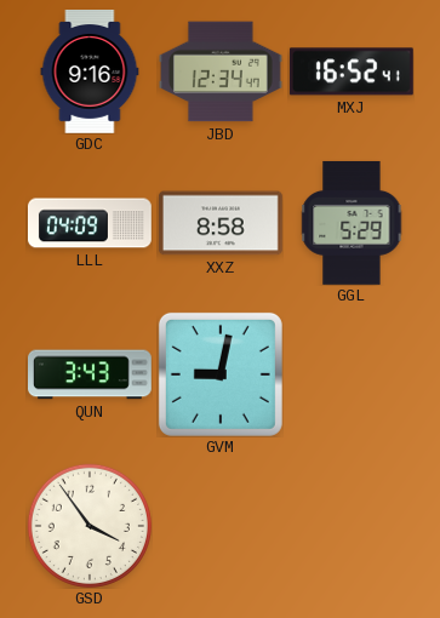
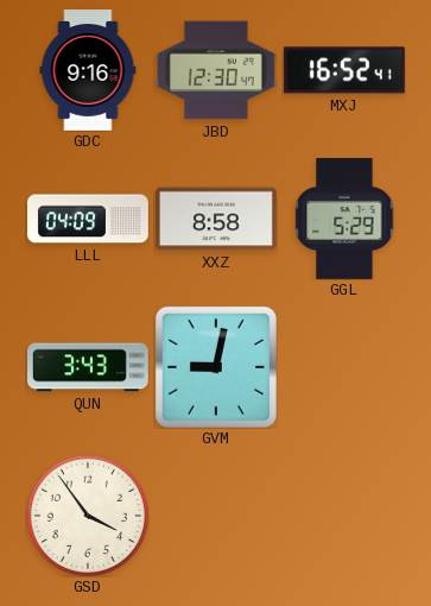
JBD: 12:34 -> 12:30
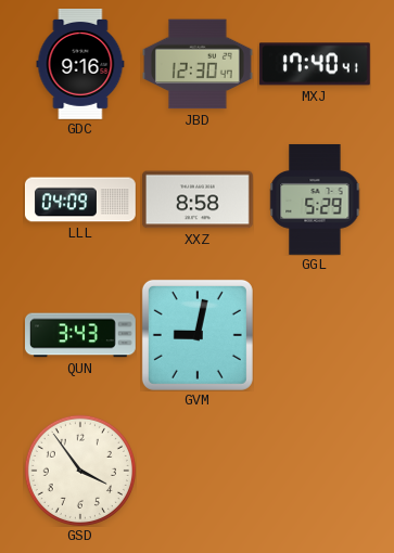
MXJ: 16:52 -> 17:40
